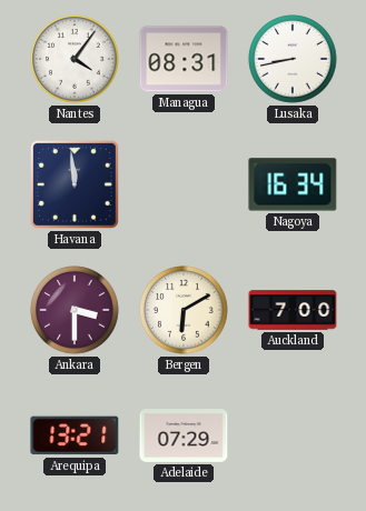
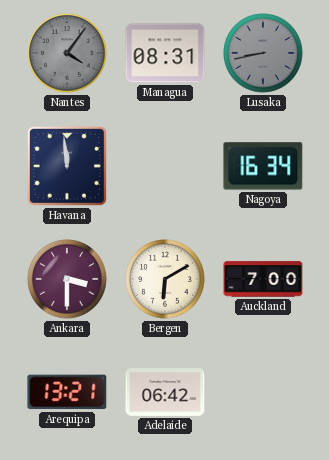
Nantes dial: white -> grey
Lusaka dial: white -> grey
Adelaide: 07:29 -> 06:42
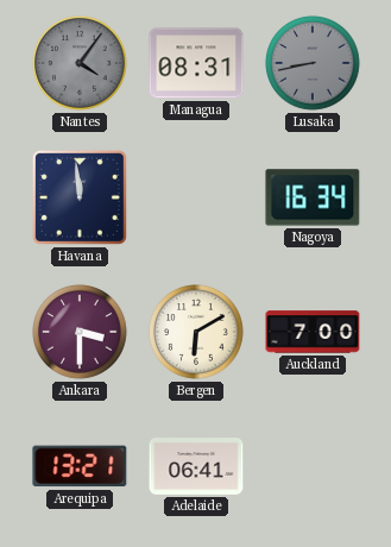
Adelaide: 06:42 -> 06:41
